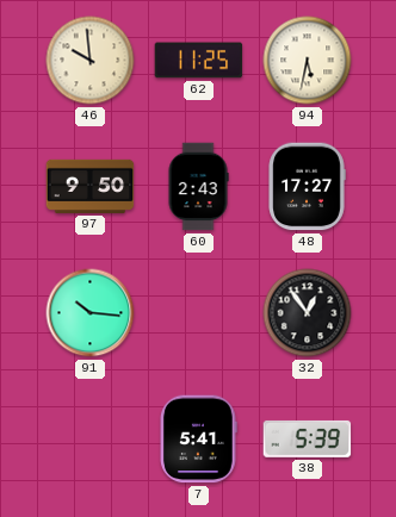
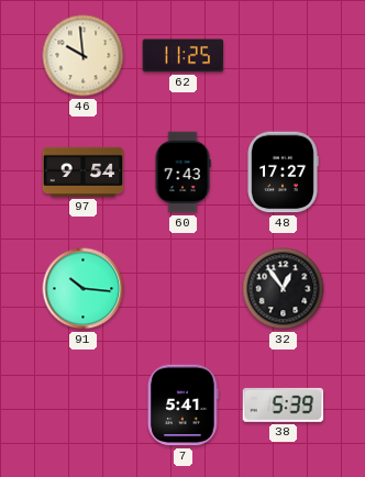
94: 5:32 -> none
97: 9:50 -> 9:54
60: 2:43 -> 7:43
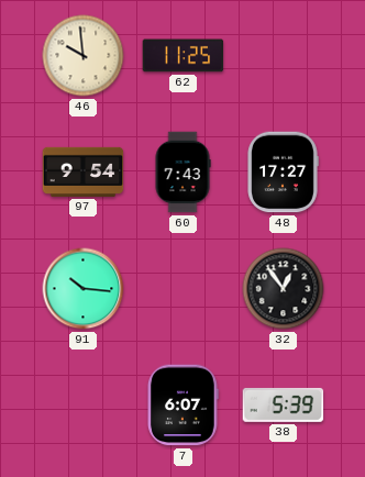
7: 5:41 -> 6:07
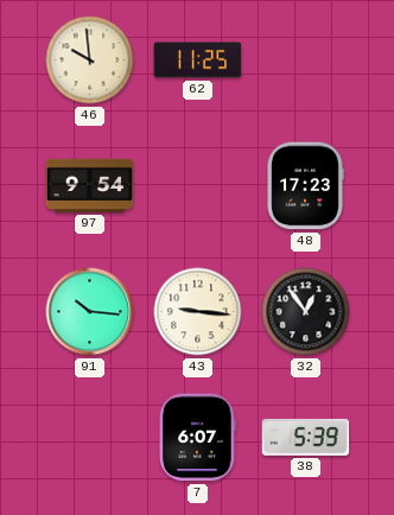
60: 7:43 -> none
48: 17:27 -> 17:23
43: none -> 9:16
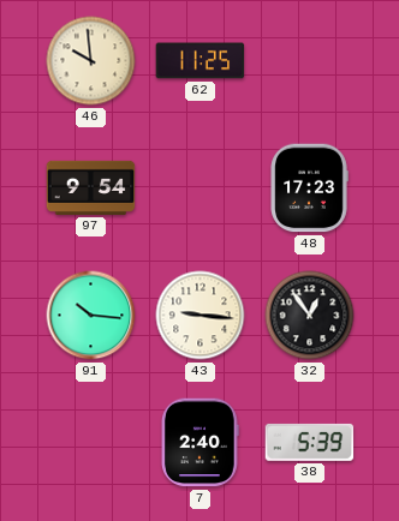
7: 6:07 -> 2:40
